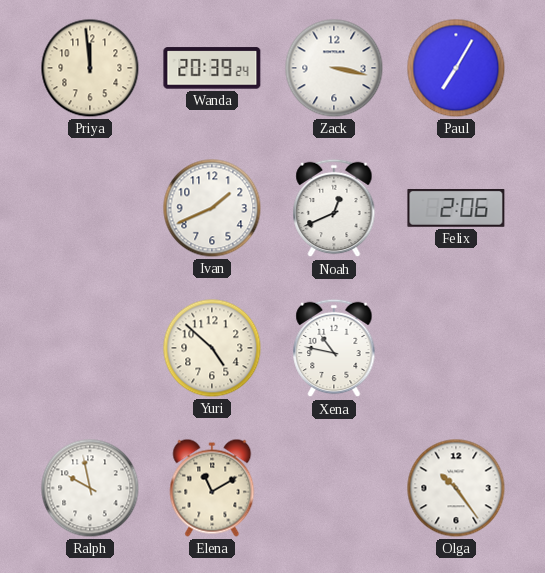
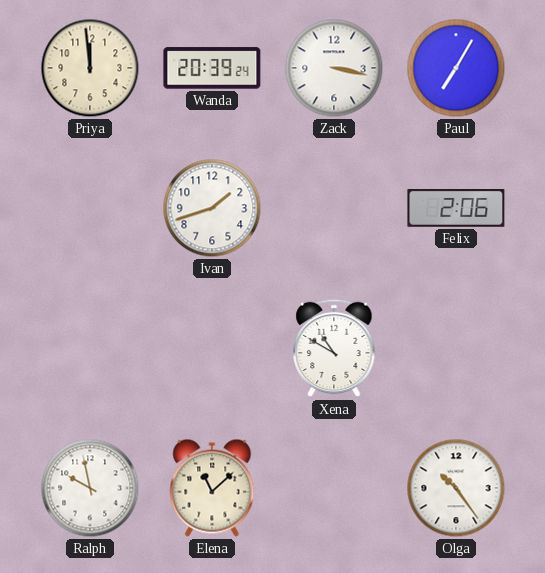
Ivan: 1:41 -> 1:42
Noah: 12:41 -> none
Yuri: 4:52 -> none
Xena: 10:47 -> 10:50
Elena: 11:10 -> 11:08
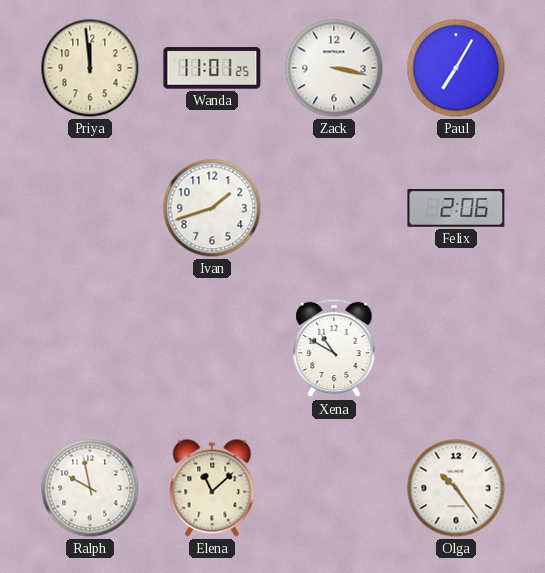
Wanda: 20:39 -> 11:01
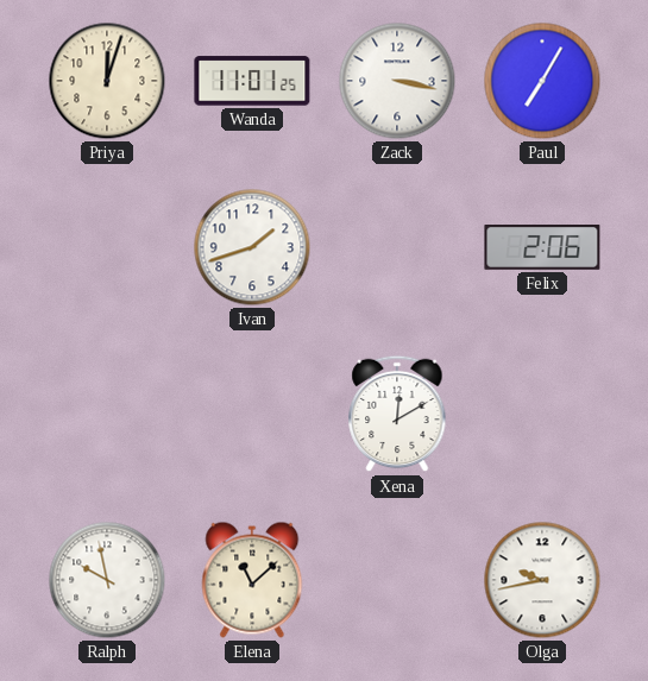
Priya: 11:59 -> 12:03
Xena: 10:50 -> 12:10
Olga: 10:24 -> 9:43
